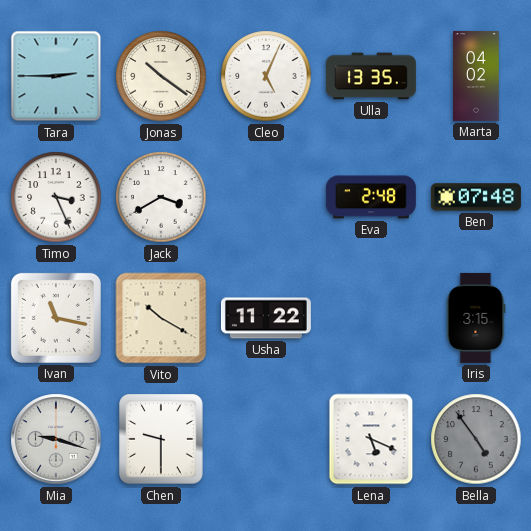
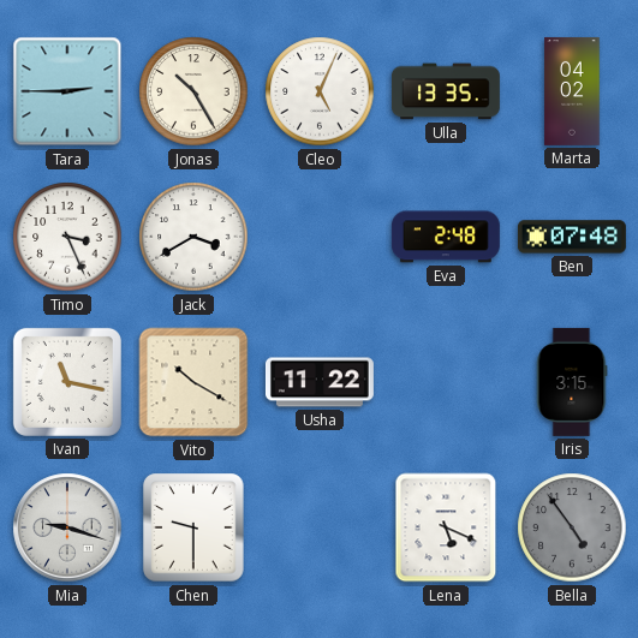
Jonas: 10:21 -> 10:25
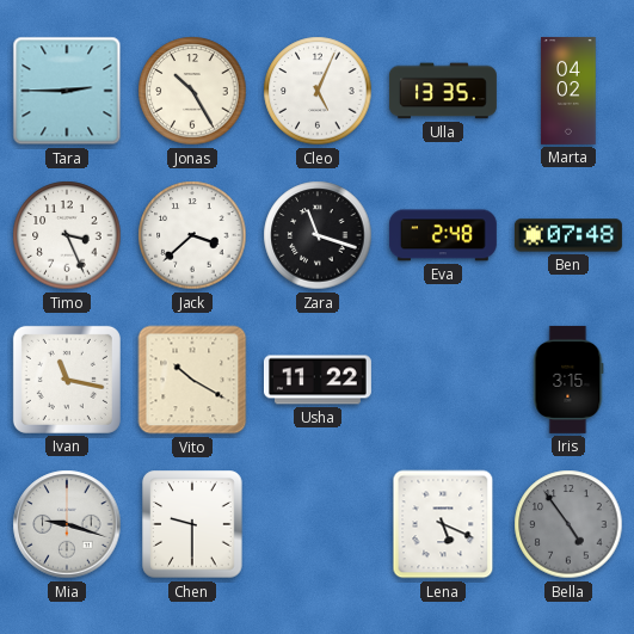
Jack: 3:40 -> 3:38
Zara: none -> 11:18
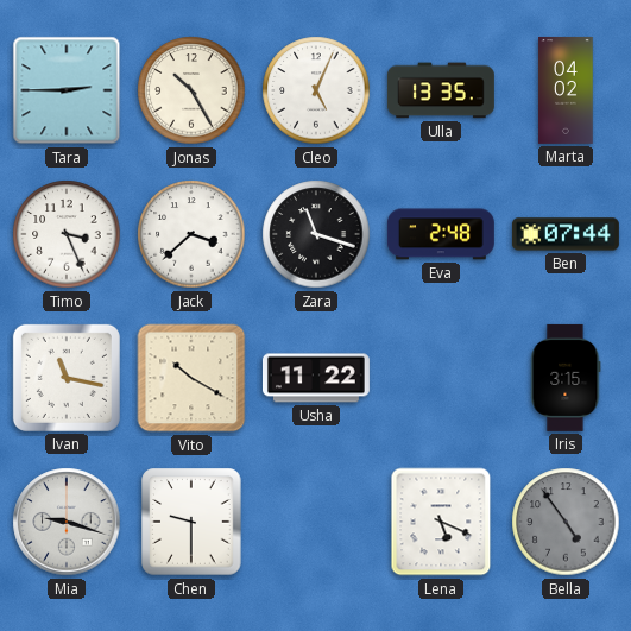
Ben: 07:48 -> 07:44
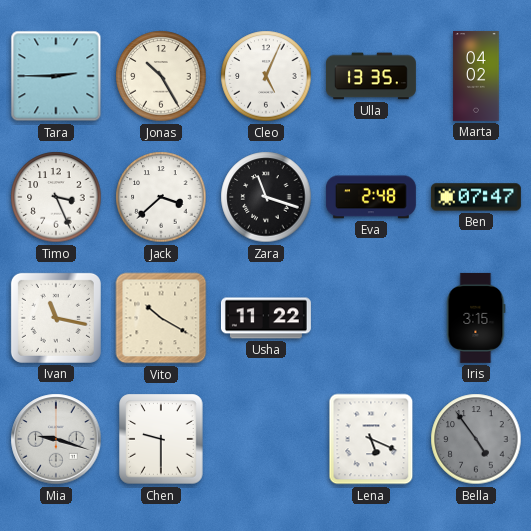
Ben: 07:44 -> 07:47
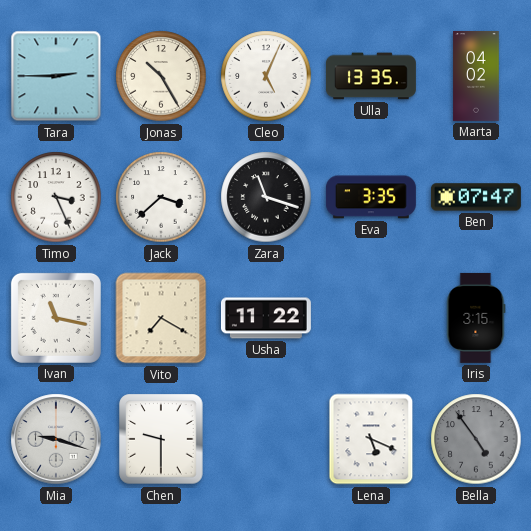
Eva: 2:48 -> 3:35
Vito: 10:20 -> 7:20
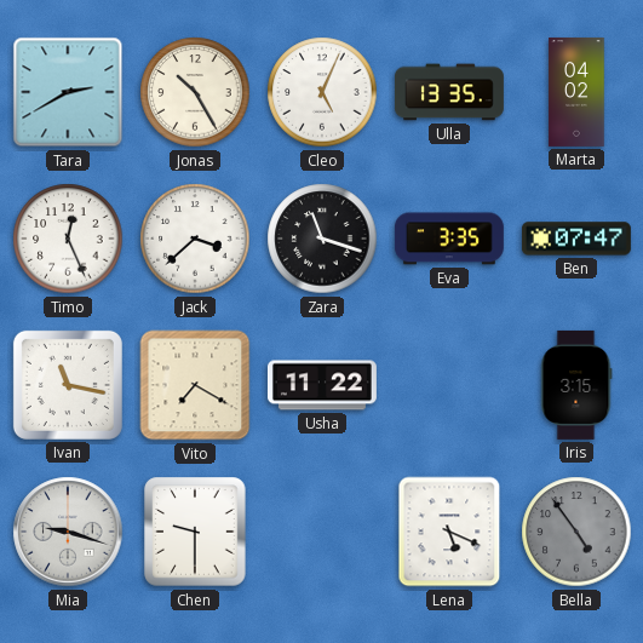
Tara: 2:45 -> 2:40
Timo: 3:26 -> 12:26
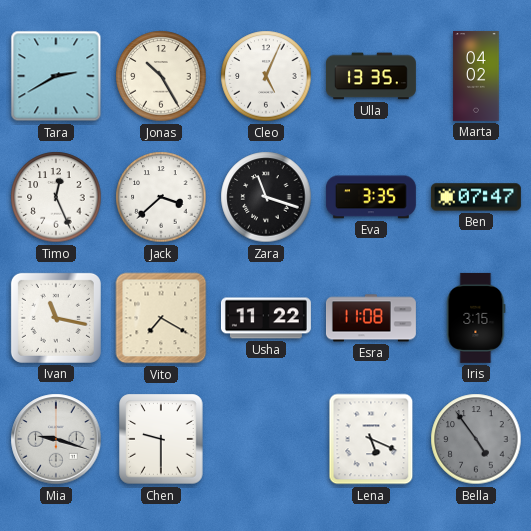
Esra: none -> 11:08
